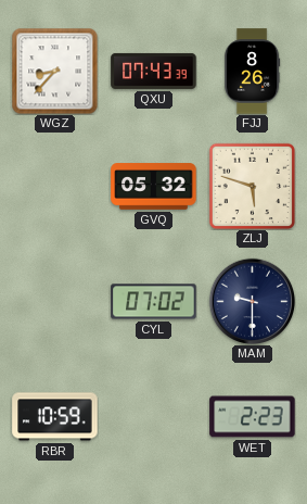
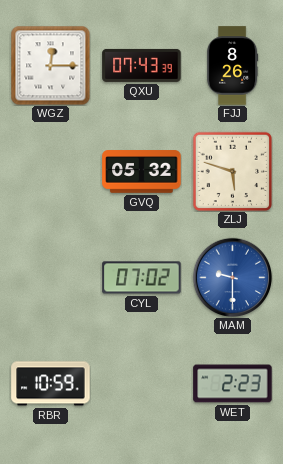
WGZ: 8:37 -> 12:15
MAM dial: navy -> blue
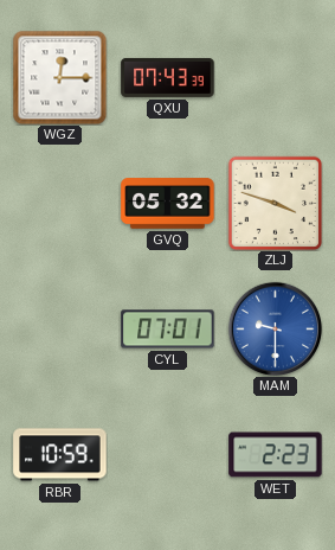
FJJ: 8:26 -> none
ZLJ: 5:48 -> 3:48
CYL: 07:02 -> 07:01
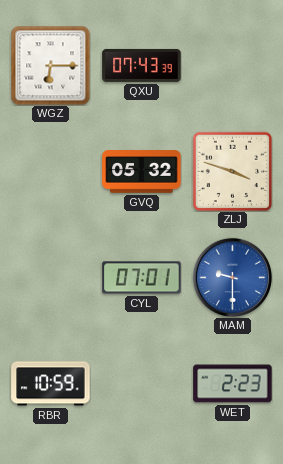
WGZ: 12:15 -> 6:15
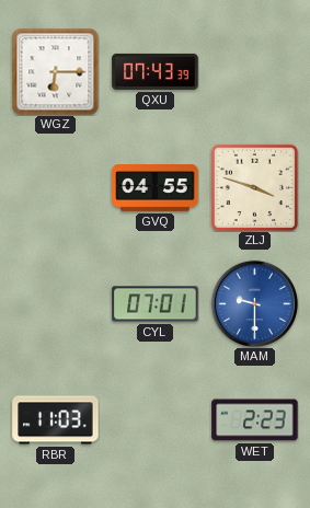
GVQ: 05:32 -> 04:55
RBR: 10:59 -> 11:03
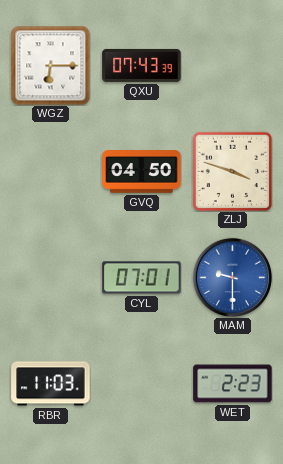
GVQ: 04:55 -> 04:50
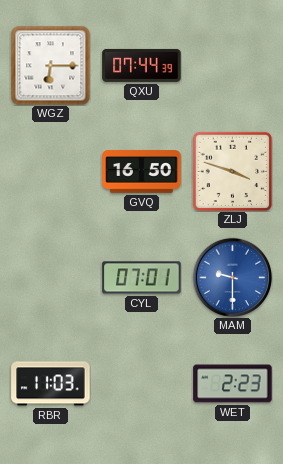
QXU: 07:43 -> 07:44
GVQ: 04:50 -> 16:50
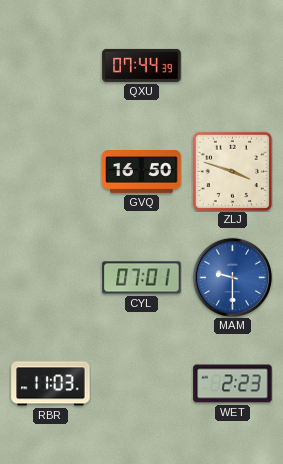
WGZ: 6:15 -> none
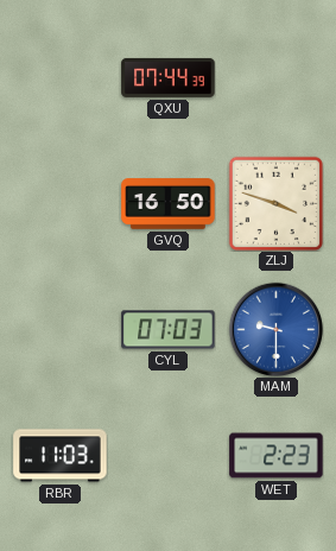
CYL: 07:01 -> 07:03
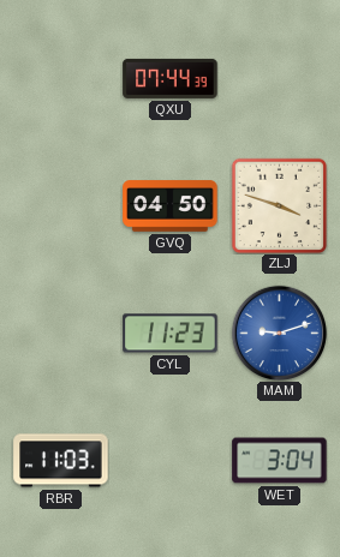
GVQ: 16:50 -> 04:50
CYL: 07:03 -> 11:23
MAM: 9:30 -> 9:12
WET: 2:23 -> 3:04
